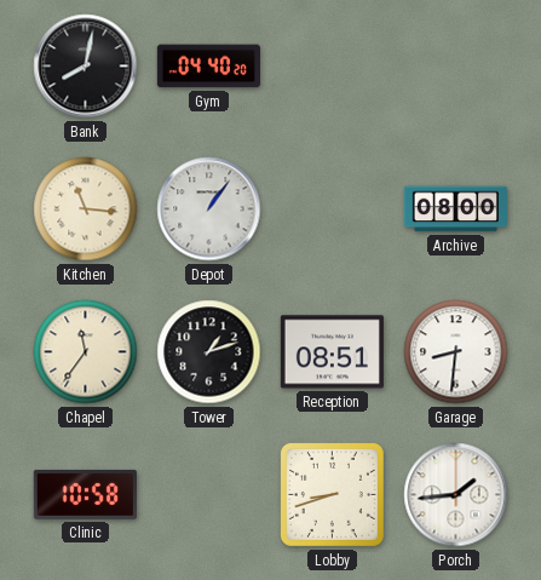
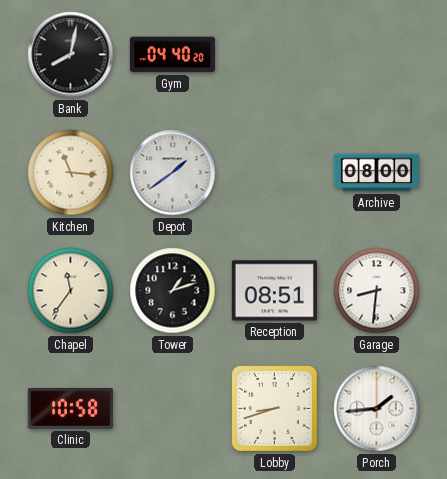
Depot: 1:06 -> 1:39
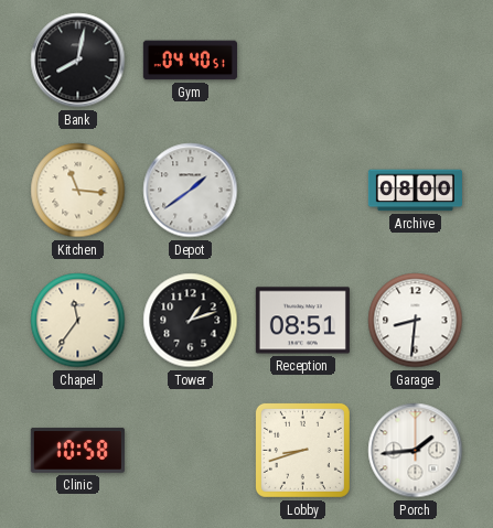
Gym: 04:40:20 -> 04:40:51
